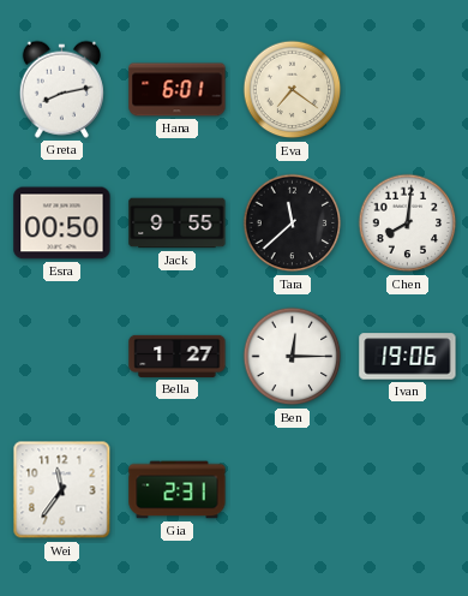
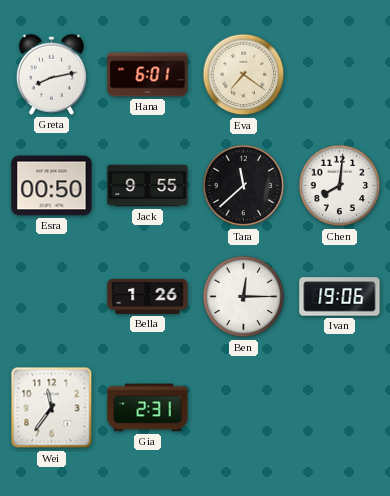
Bella: 1:27 -> 1:26
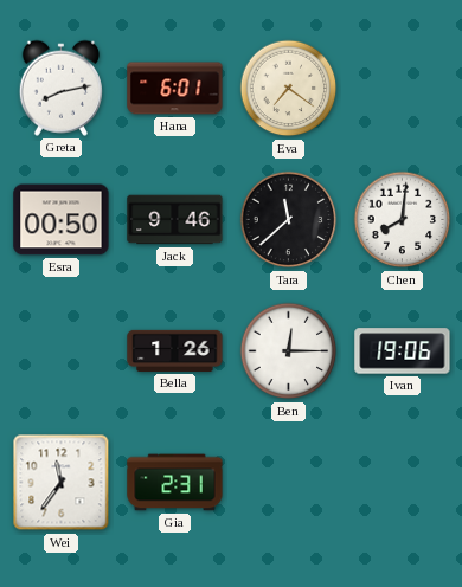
Jack: 9:55 -> 9:46
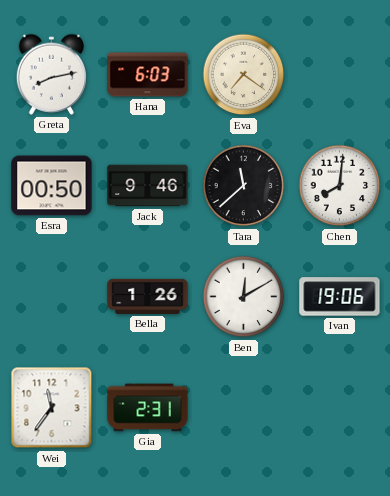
Hana: 6:01 -> 6:03
Ben: 12:15 -> 12:10
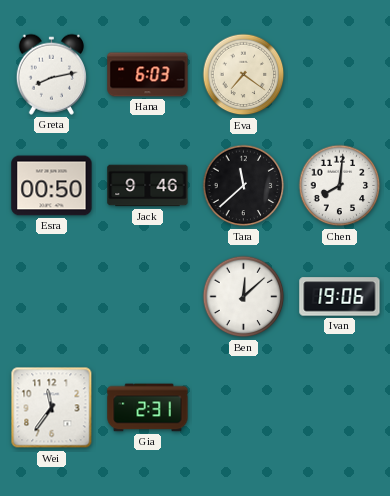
Bella: 1:26 -> none
Ben: 12:10 -> 12:08
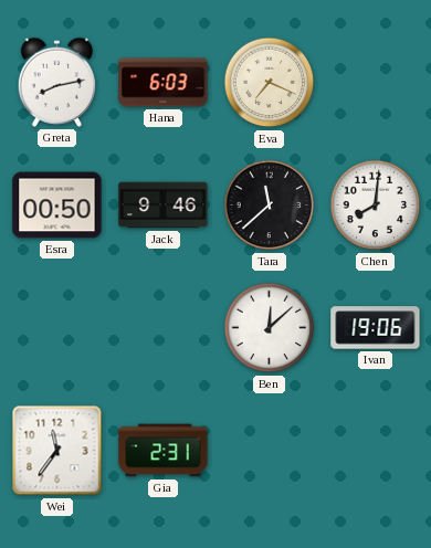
Eva: 7:21 -> 7:19
